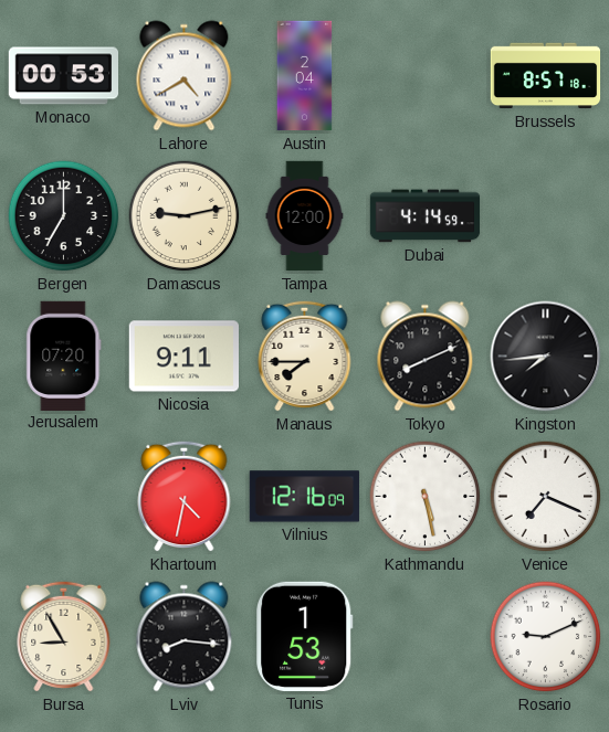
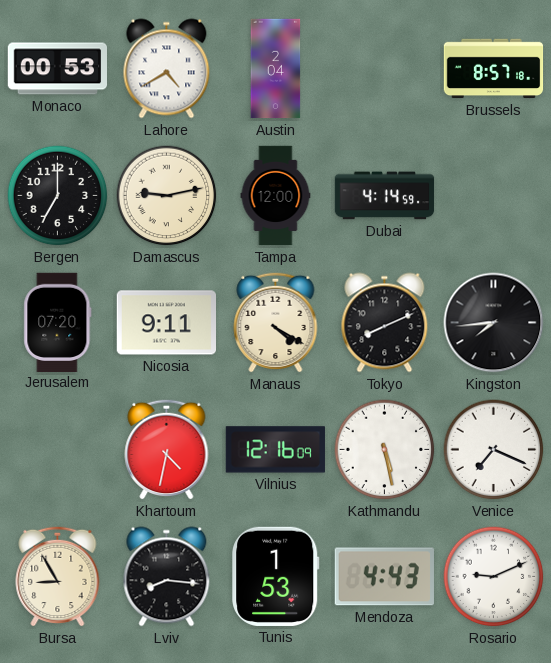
Manaus: 7:45 -> 4:20
Mendoza: none -> 4:43
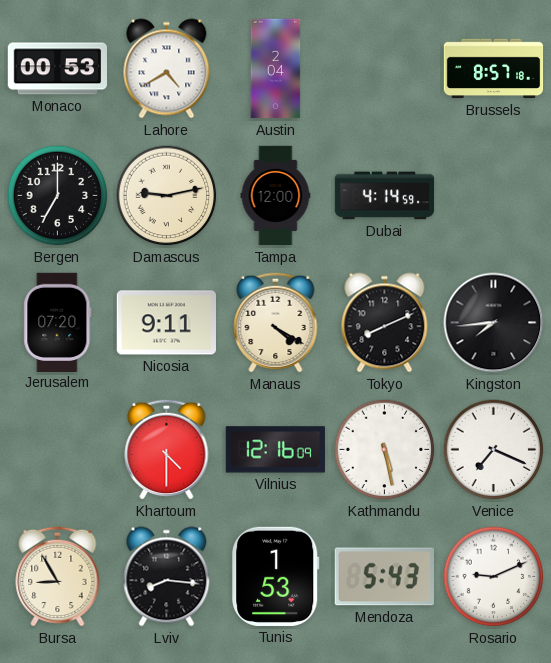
Khartoum: 4:32 -> 4:30
Mendoza: 4:43 -> 5:43
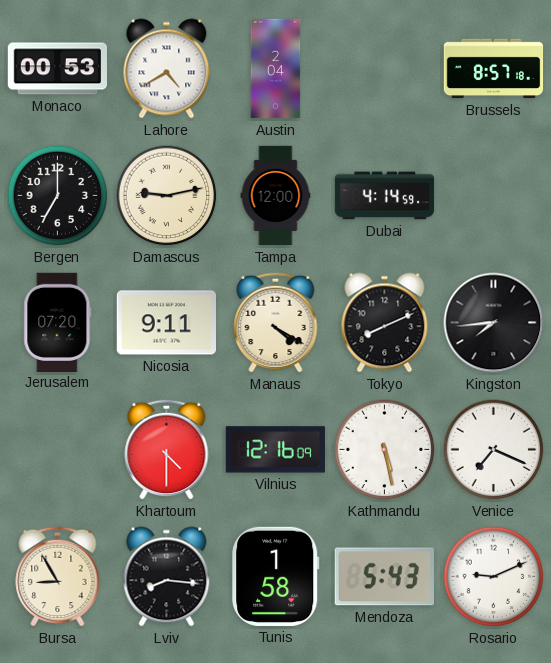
Tunis: 1:53 -> 1:58
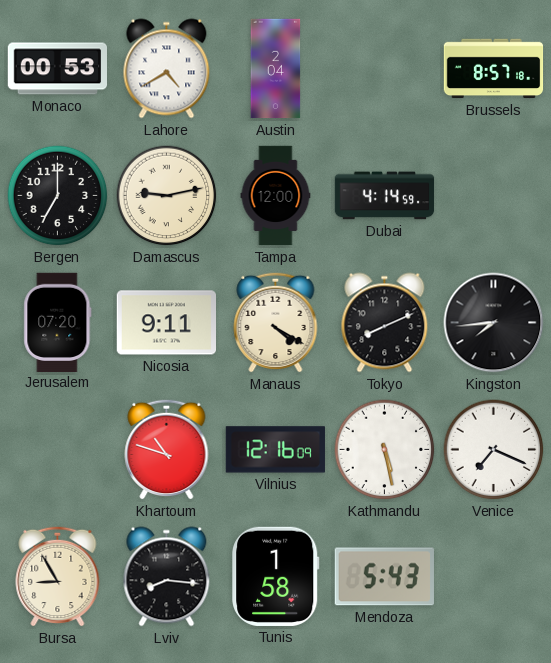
Khartoum: 4:30 -> 10:48
Rosario: 9:11 -> none
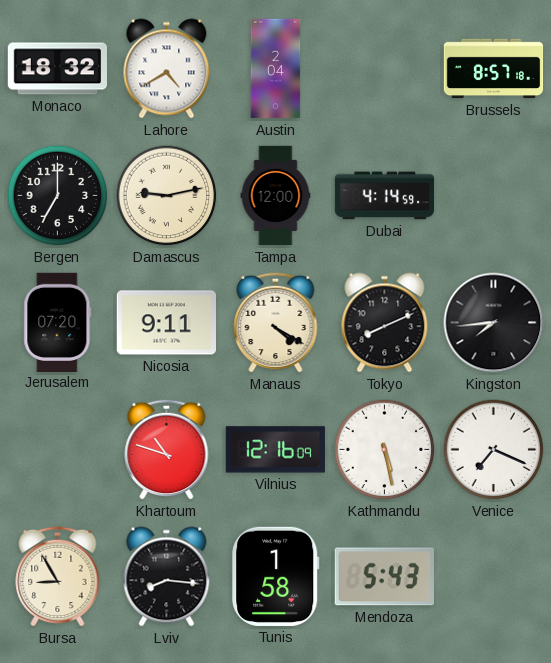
Monaco: 00:53 -> 18:32
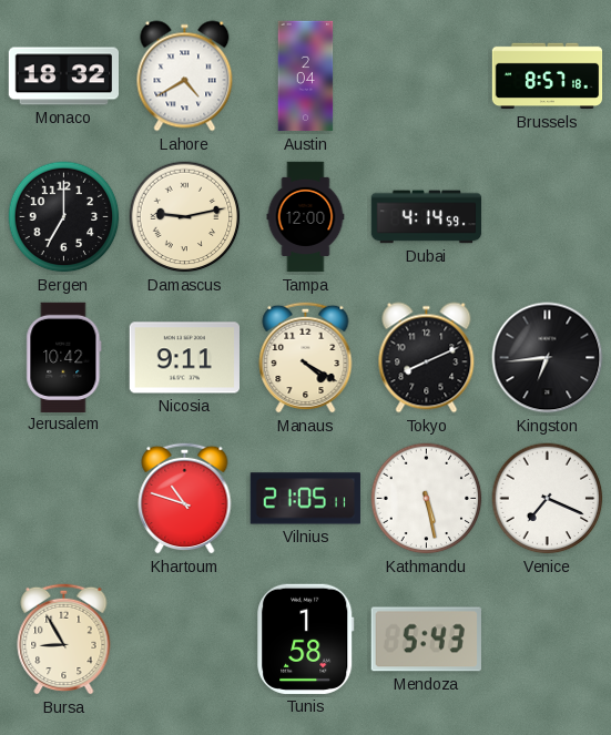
Jerusalem: 07:20 -> 10:42
Kingston: 7:44 -> 6:44
Vilnius: 12:16 -> 21:05
Lviv: 8:16 -> none
